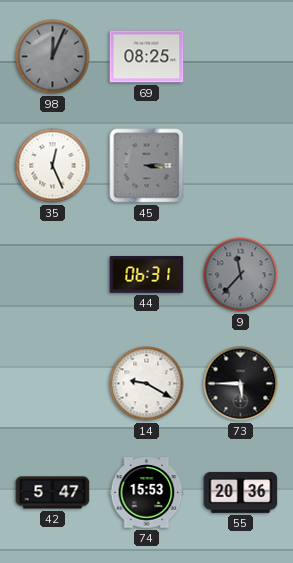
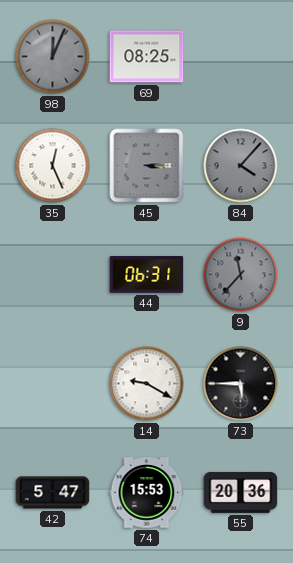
84: none -> 4:07
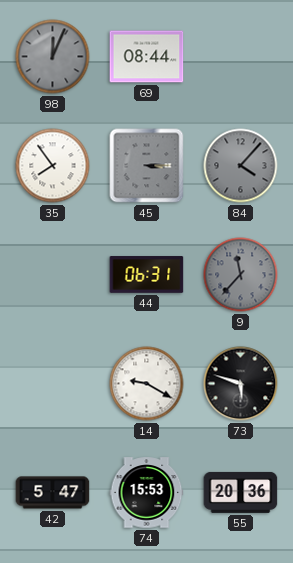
69: 08:25 -> 08:44
35: 12:26 -> 7:54
73: 5:45 -> 5:48
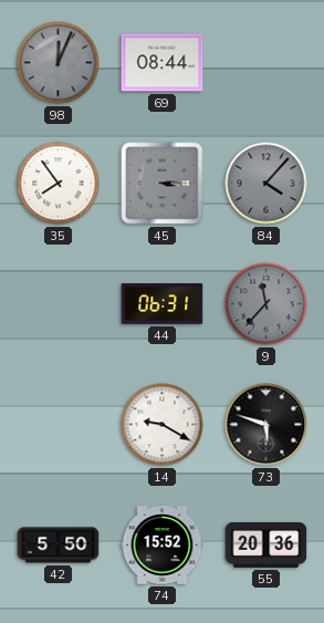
42: 5:47 -> 5:50
74: 15:53 -> 15:52
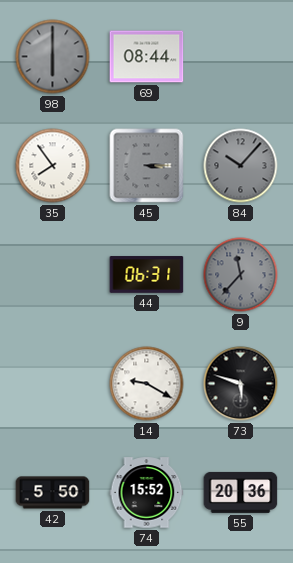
98: 12:04 -> 6:00
84: 4:07 -> 10:07
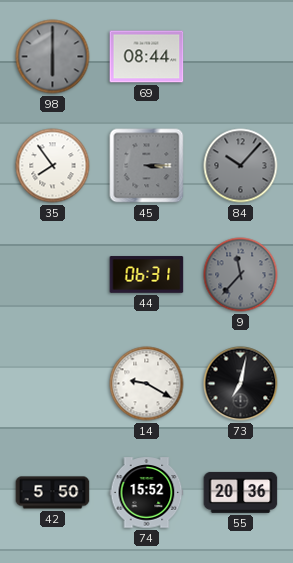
73: 5:48 -> 7:02
